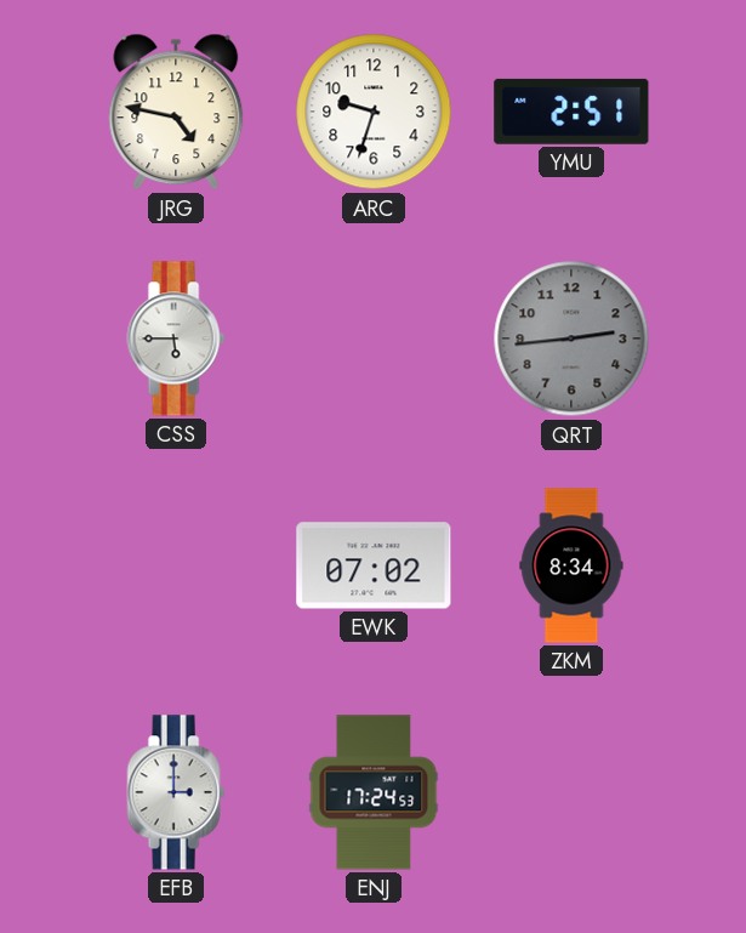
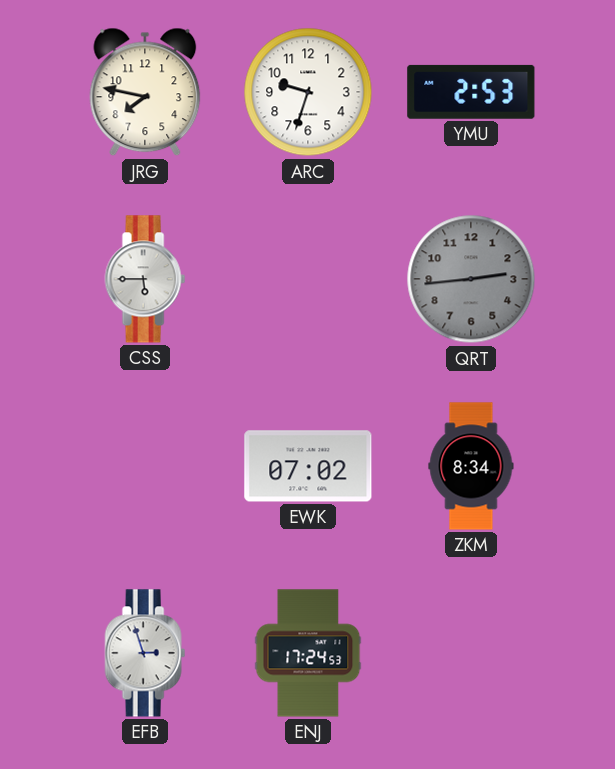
JRG: 4:47 -> 7:47
YMU: 2:51 -> 2:53
EFB: 3:00 -> 2:57
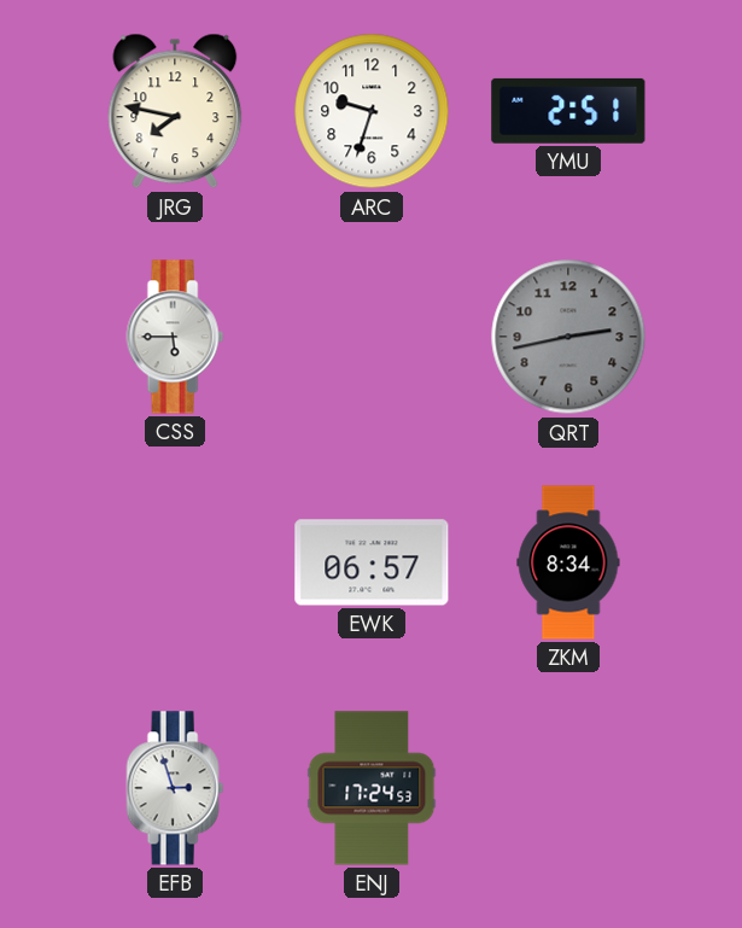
YMU: 2:53 -> 2:51
QRT: 2:44 -> 2:43
EWK: 07:02 -> 06:57
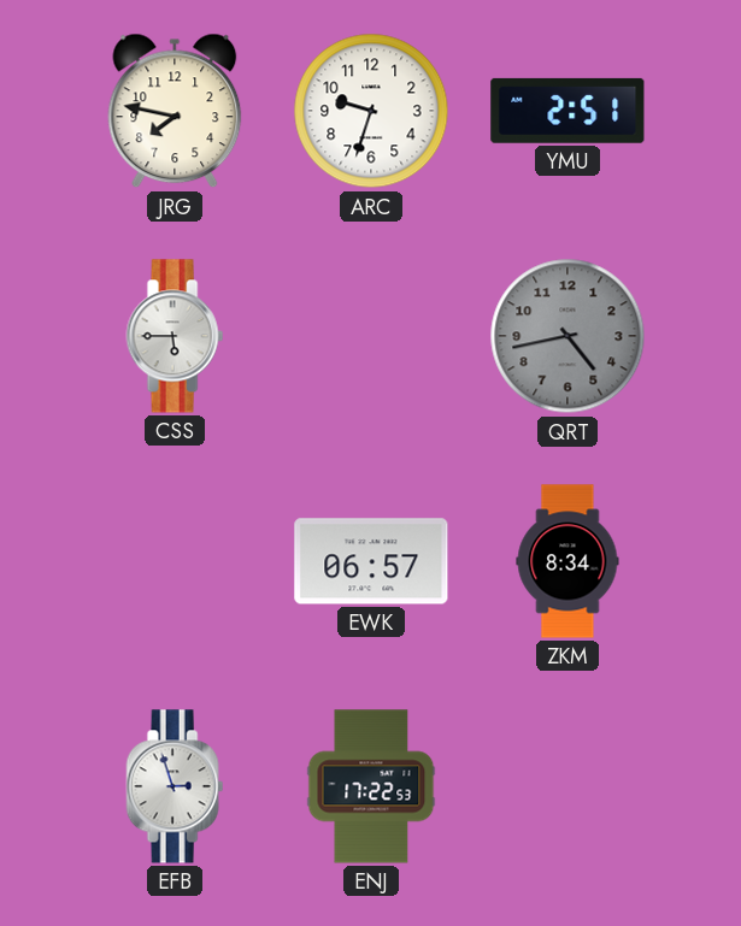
QRT: 2:43 -> 4:43
ENJ: 17:24 -> 17:22
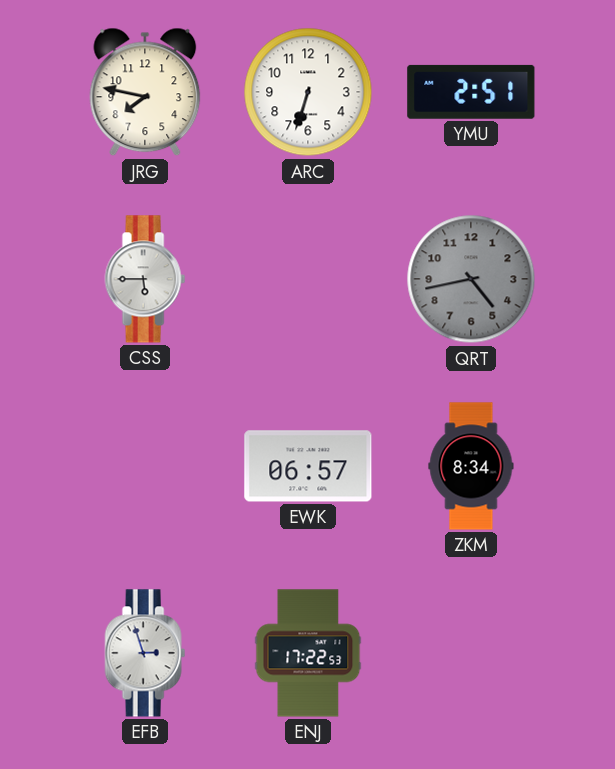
ARC: 9:33 -> 6:33
